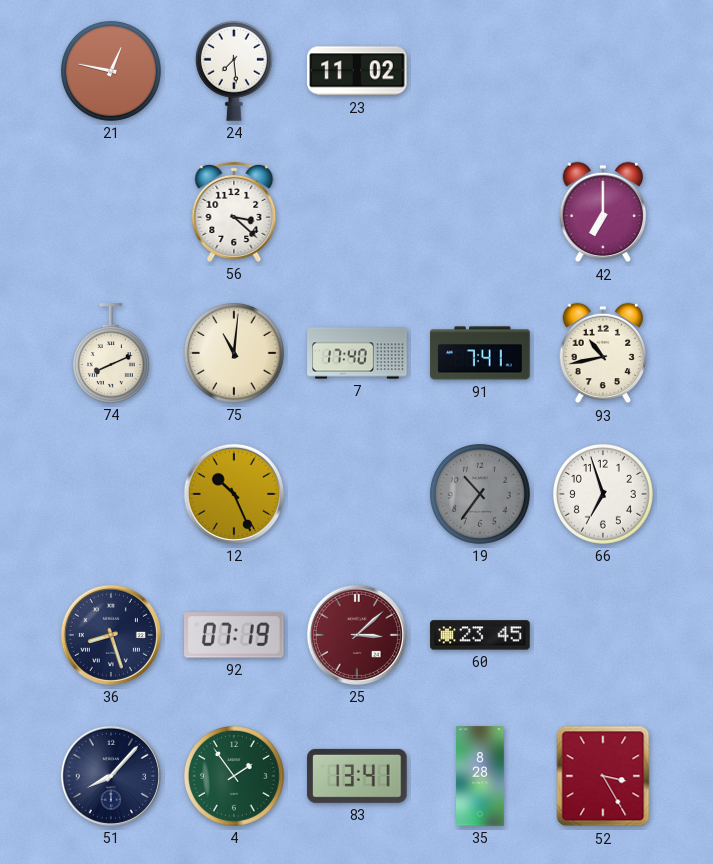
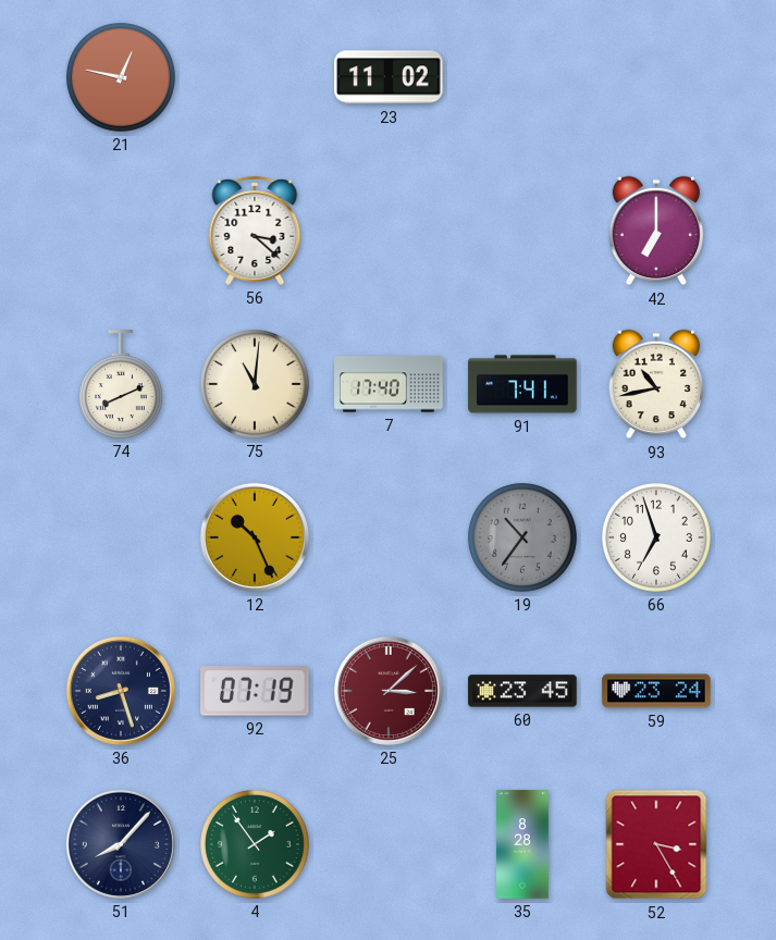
24: 7:29 -> none
59: none -> 23:24
83: 13:41 -> none
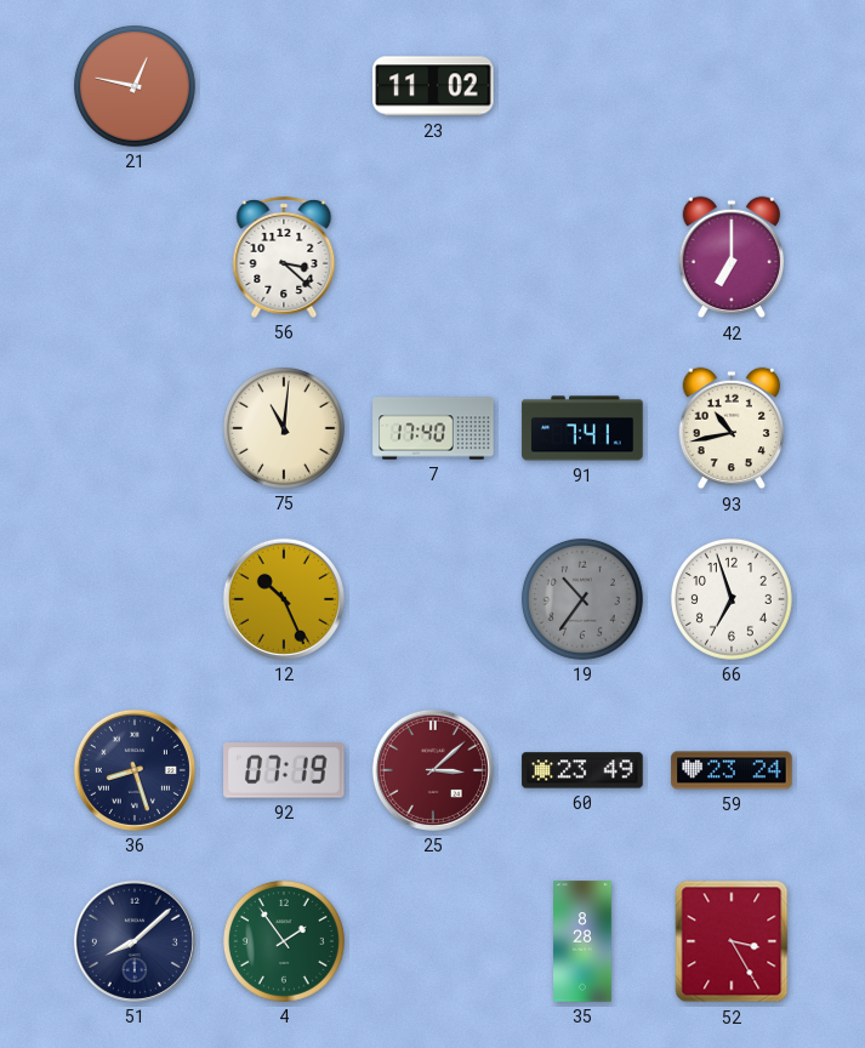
74: 8:11 -> none
60: 23:45 -> 23:49
51: 8:07 -> 8:08
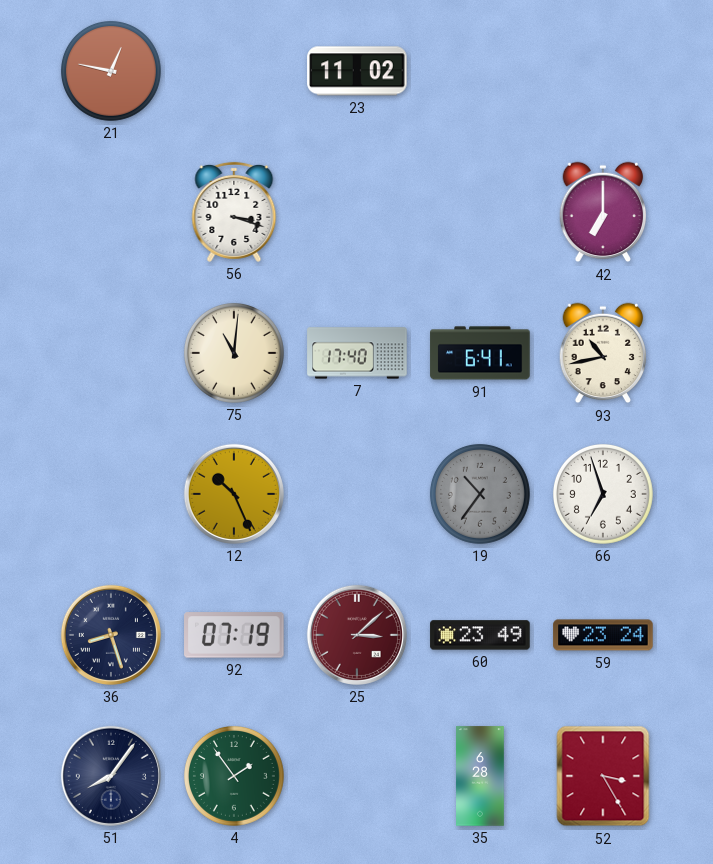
56: 3:22 -> 3:18
91: 7:41 -> 6:41
51: 8:08 -> 8:06
35: 8:28 -> 6:28
